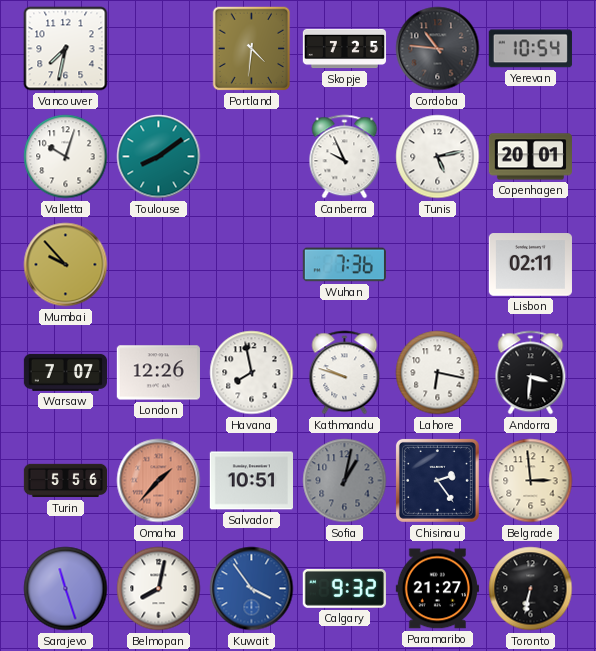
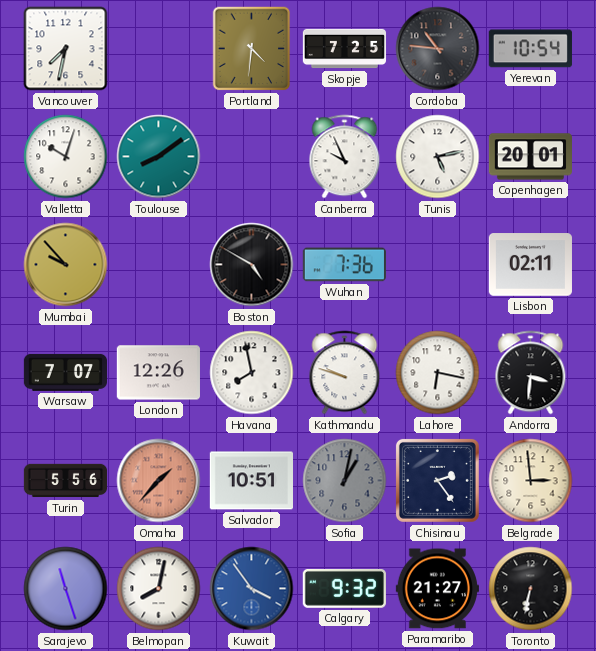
Boston: none -> 4:50
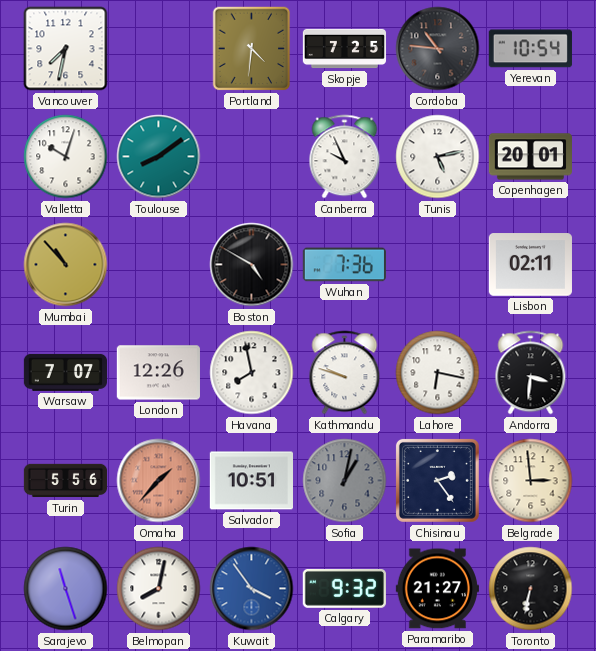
Mumbai: 9:53 -> 10:53
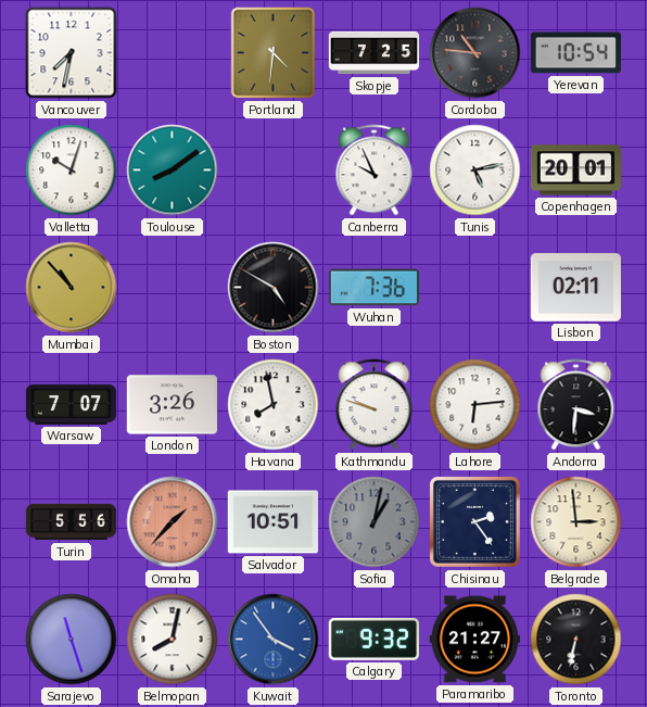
London: 12:26 -> 3:26
Lahore: 6:17 -> 6:14
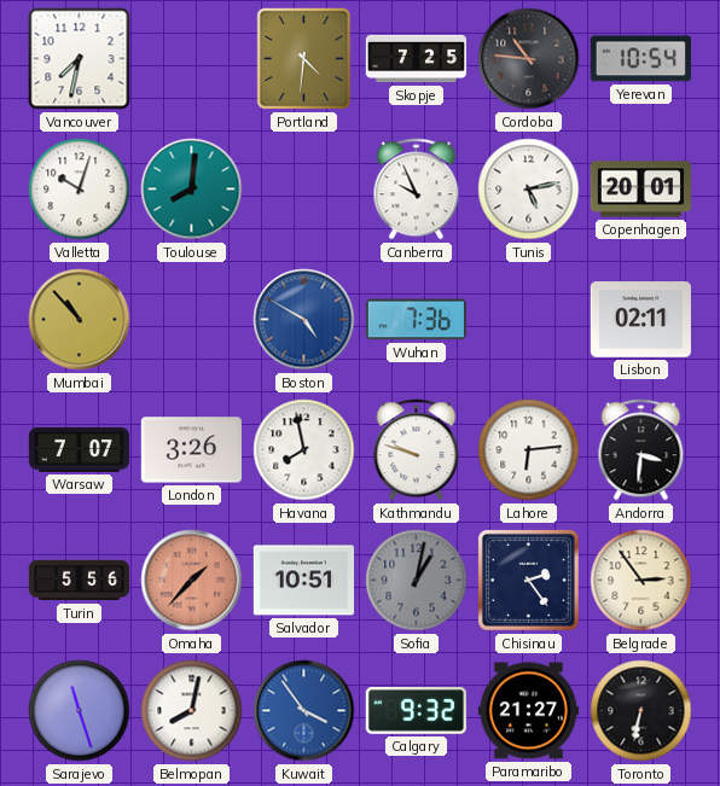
Toulouse: 8:09 -> 8:01
Boston dial: black -> blue
Belgrade: 2:59 -> 2:54
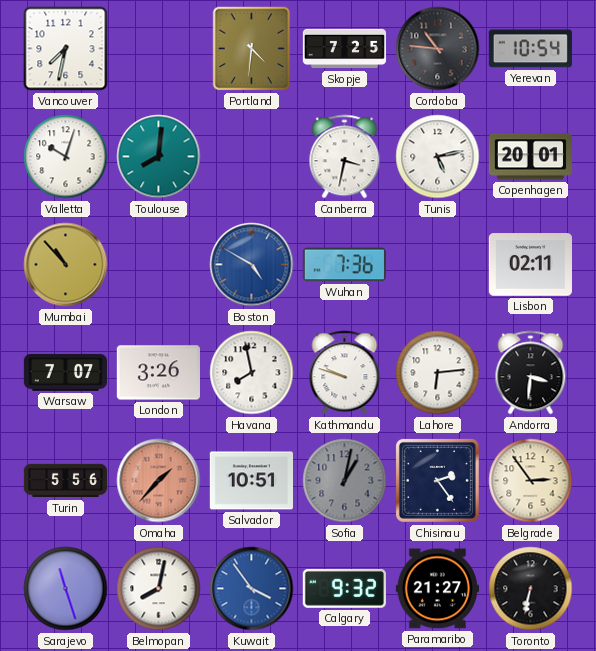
Canberra: 9:56 -> 3:32
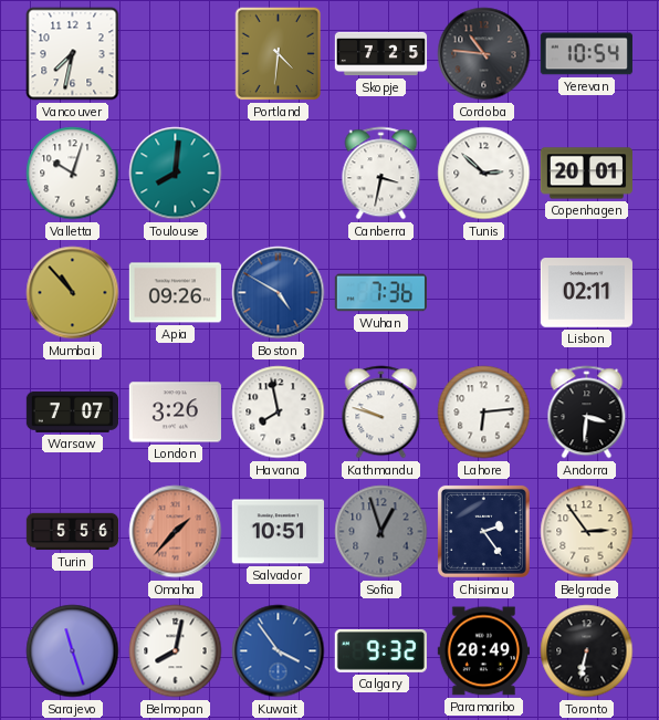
Tunis: 5:13 -> 2:52
Apia: none -> 09:26
Sofia: 1:02 -> 12:57
Paramaribo: 21:27 -> 20:49
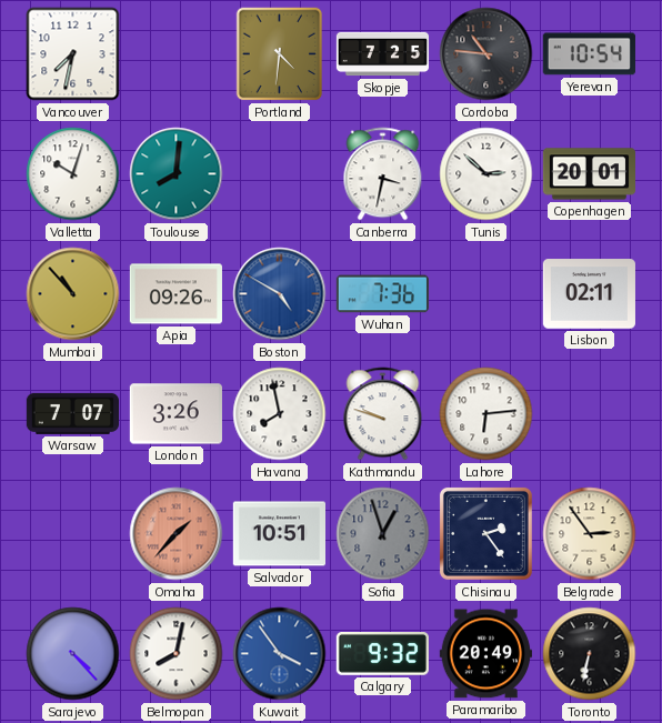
Andorra: 3:31 -> none
Turin: 5:56 -> none
Sarajevo: 11:27 -> 4:23
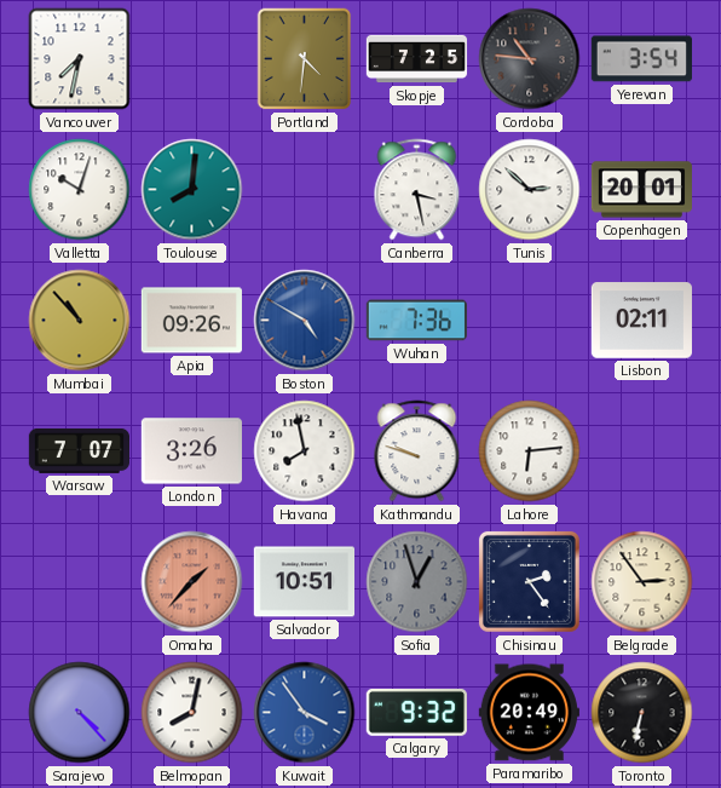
Yerevan: 10:54 -> 3:54
Canberra: 3:32 -> 3:28
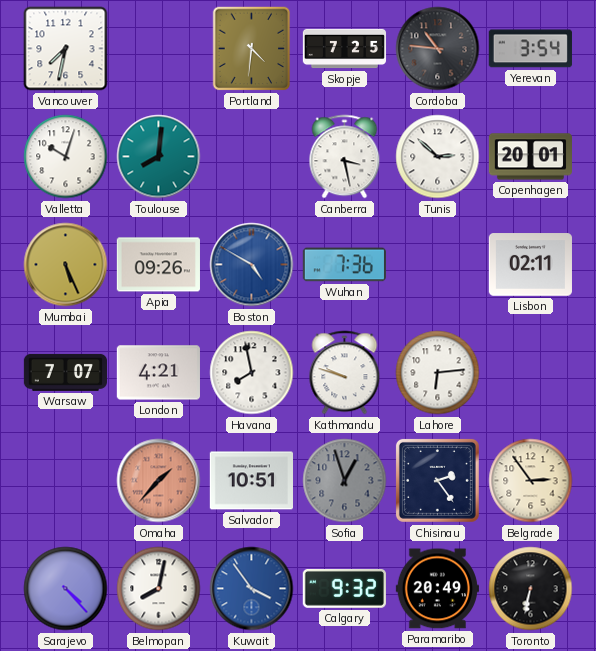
Mumbai: 10:53 -> 5:26
London: 3:26 -> 4:21
